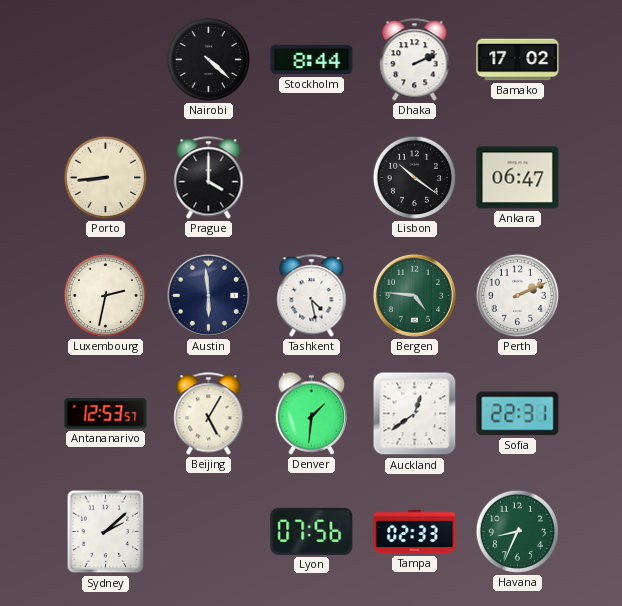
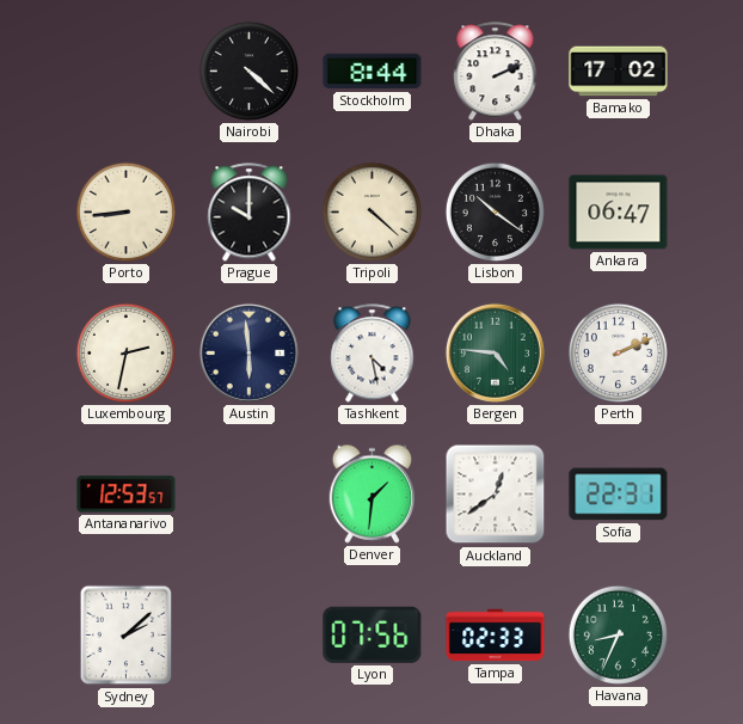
Prague: 4:00 -> 10:00
Tripoli: none -> 4:22
Beijing: 5:05 -> none
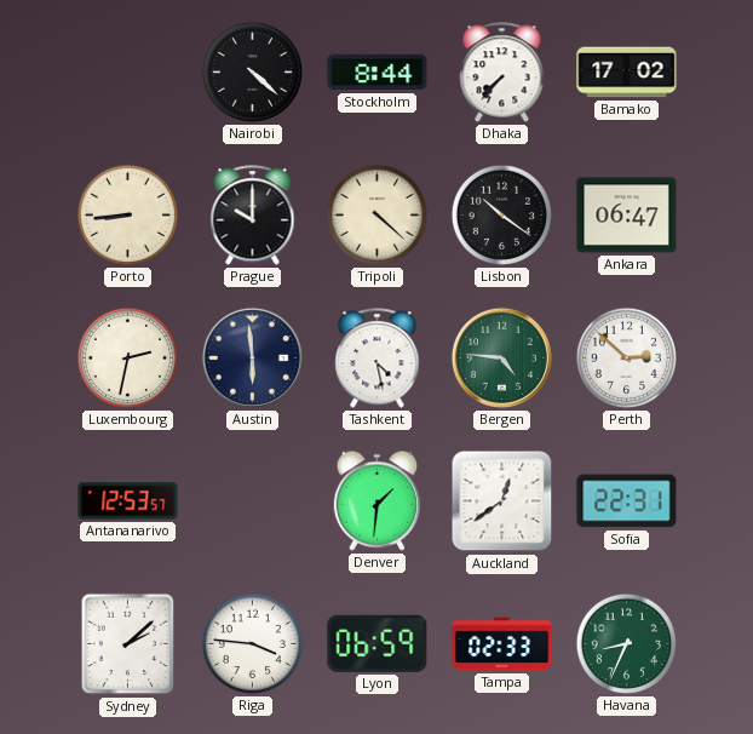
Dhaka: 2:11 -> 7:37
Perth: 2:11 -> 2:52
Riga: none -> 3:46
Lyon: 07:56 -> 06:59
